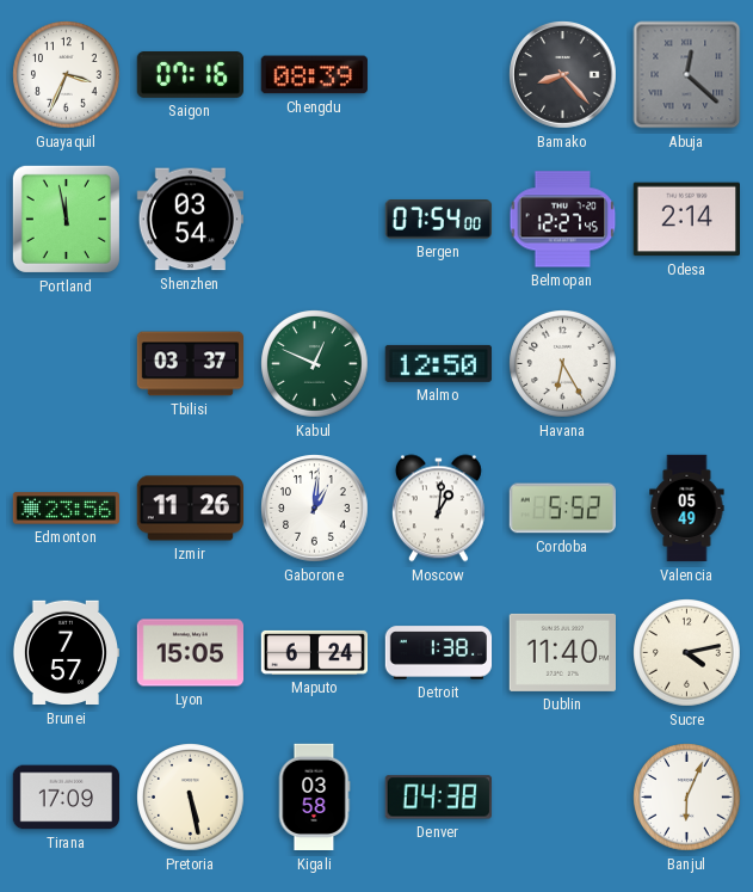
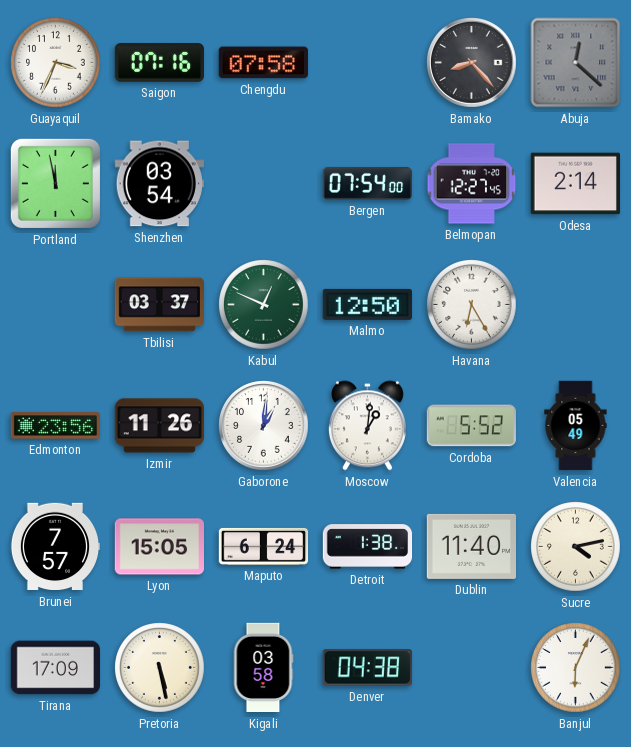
Chengdu: 08:39 -> 07:58
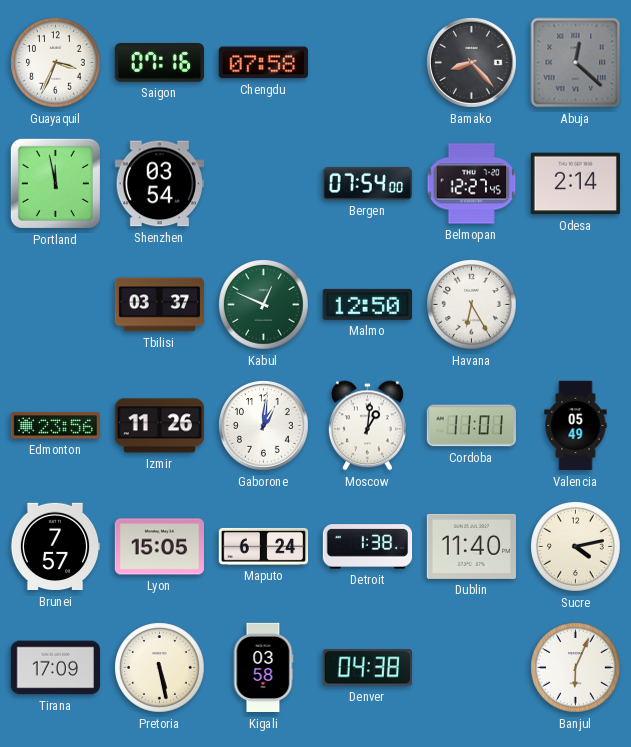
Cordoba: 5:52 -> 11:01
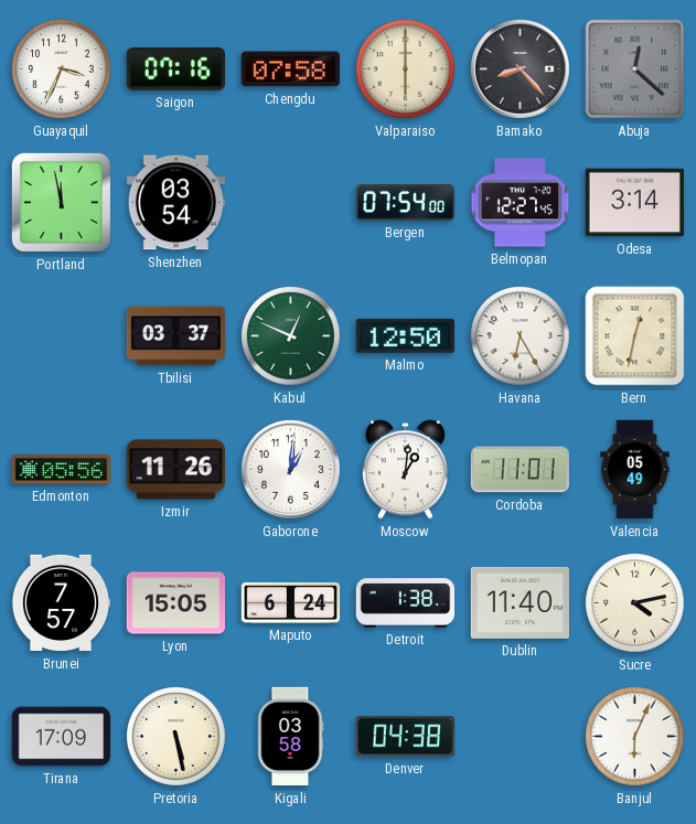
Valparaiso: none -> 6:00
Odesa: 2:14 -> 3:14
Bern: none -> 12:32
Edmonton: 23:56 -> 05:56
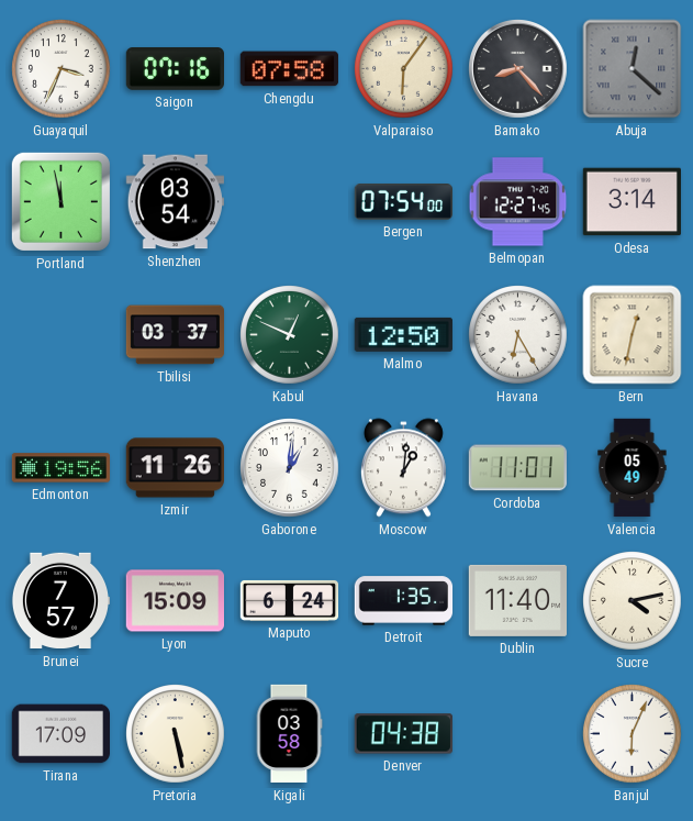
Valparaiso: 6:00 -> 6:06
Edmonton: 05:56 -> 19:56
Lyon: 15:05 -> 15:09
Detroit: 1:38 -> 1:35
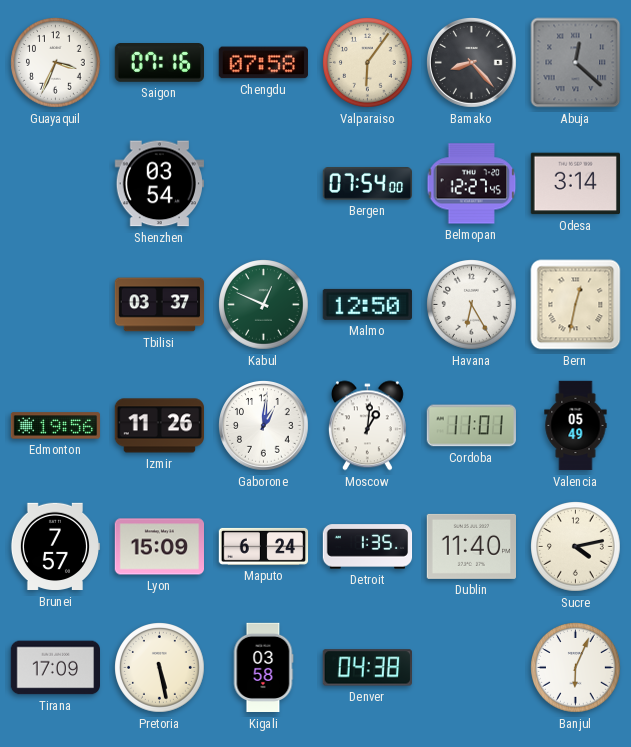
Portland: 11:58 -> none
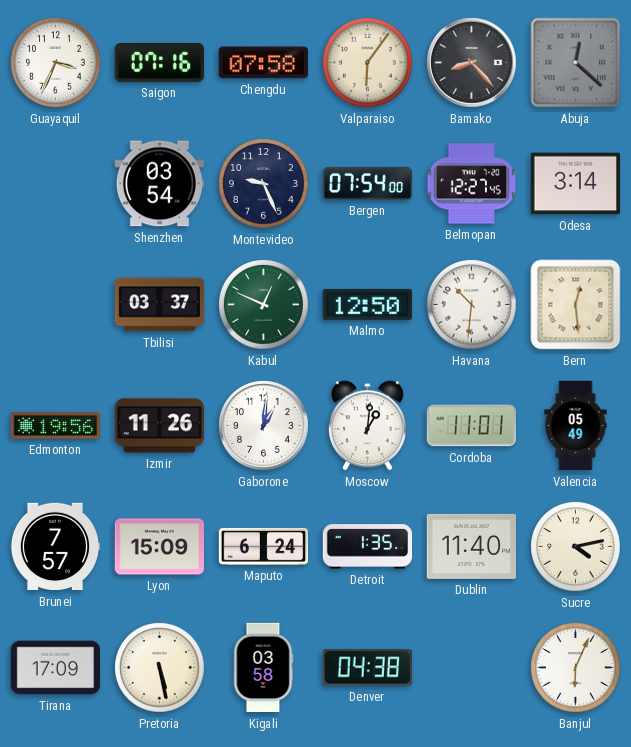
Montevideo: none -> 9:26
Havana: 6:25 -> 10:31
Bern: 12:32 -> 12:29
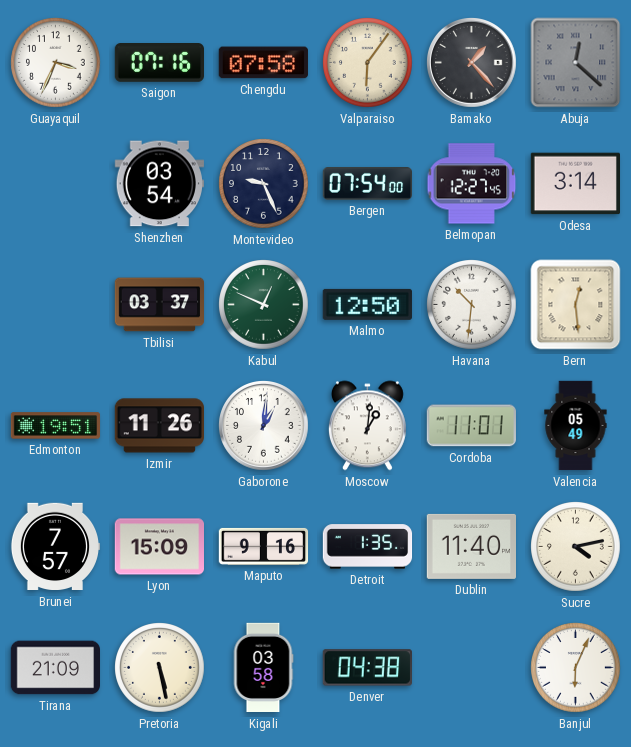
Bamako: 8:23 -> 1:23
Edmonton: 19:56 -> 19:51
Maputo: 6:24 -> 9:16
Tirana: 17:09 -> 21:09
